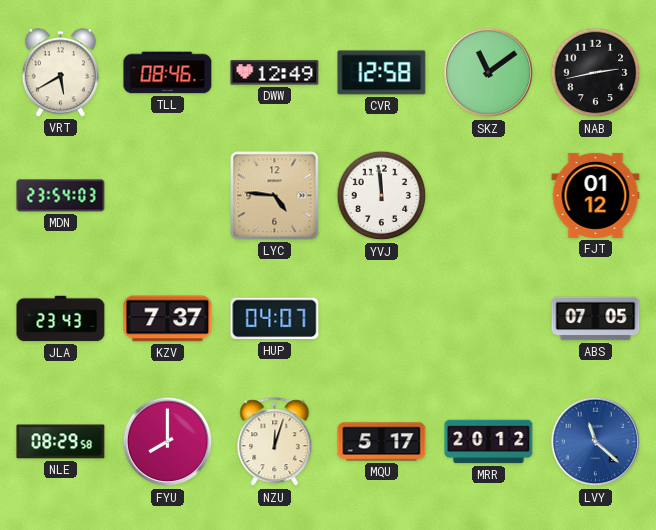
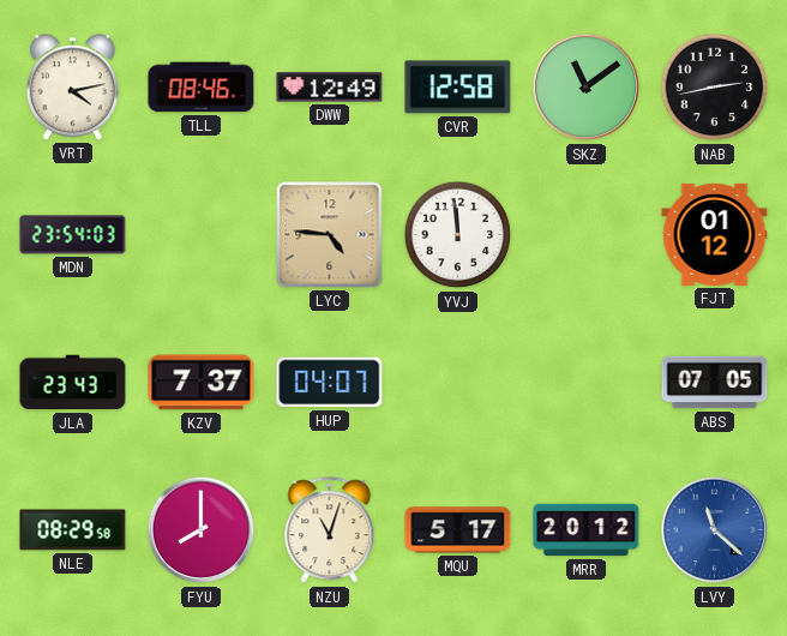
VRT: 5:40 -> 4:13
NZU: 12:03 -> 11:03
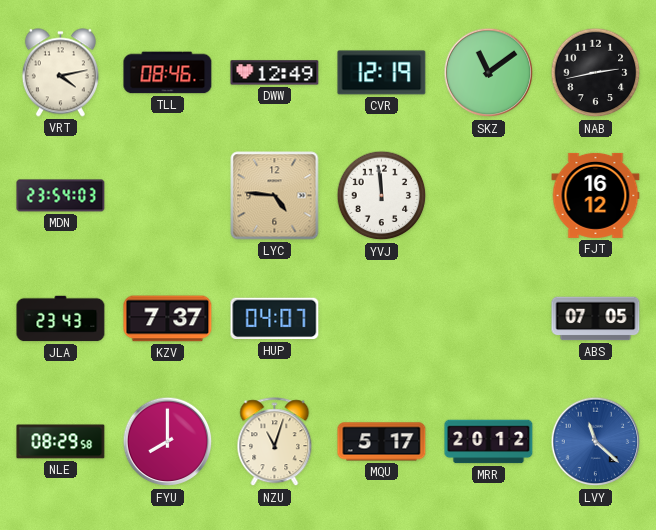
CVR: 12:58 -> 12:19
FJT: 01:12 -> 16:12
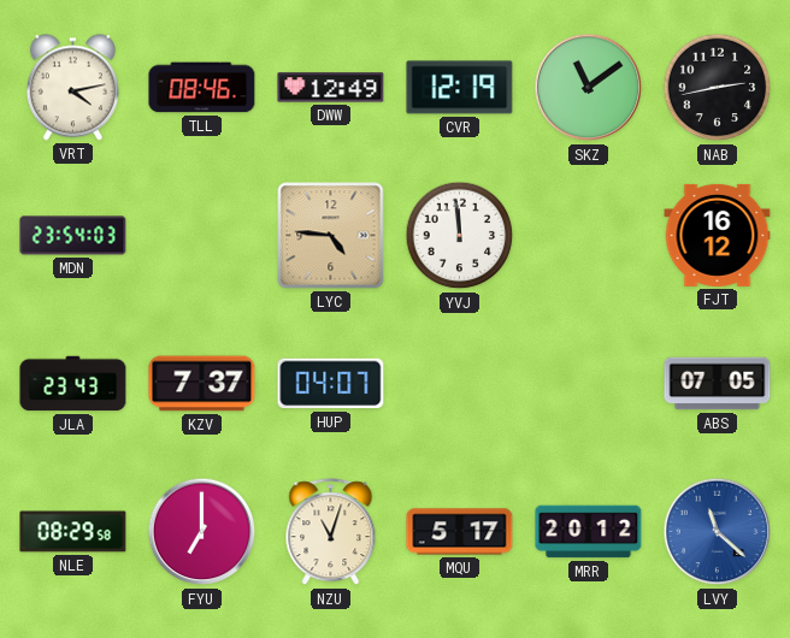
FYU: 8:00 -> 7:00
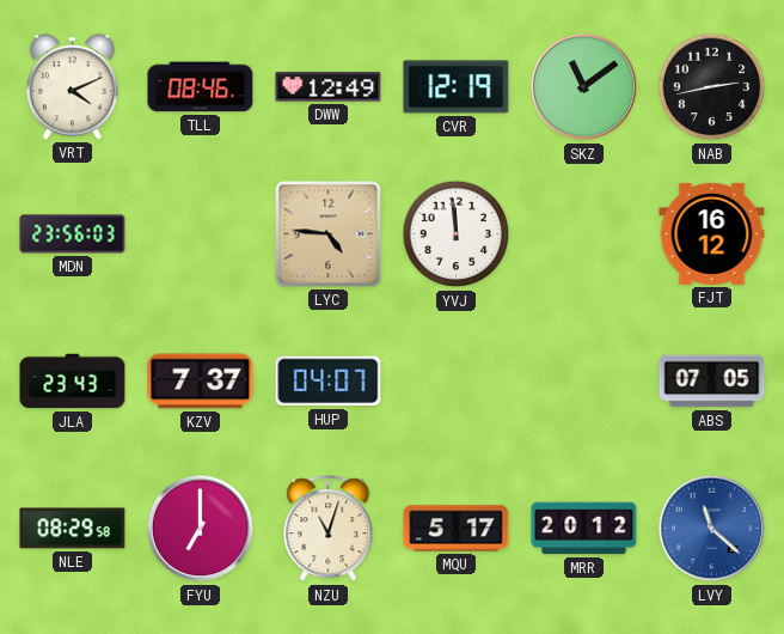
VRT: 4:13 -> 4:11
MDN: 23:54 -> 23:56
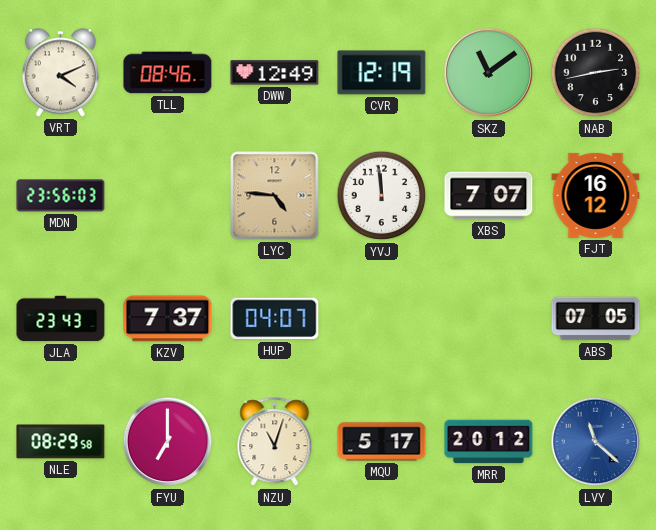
XBS: none -> 7:07
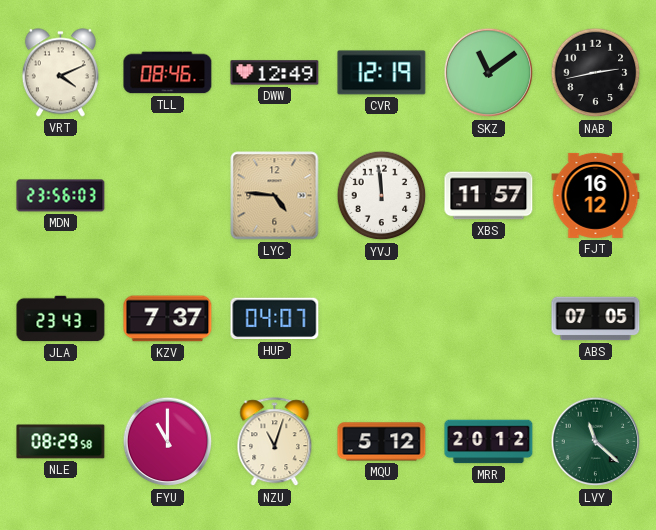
XBS: 7:07 -> 11:57
FYU: 7:00 -> 11:00
MQU: 5:17 -> 5:12
LVY dial: blue -> green
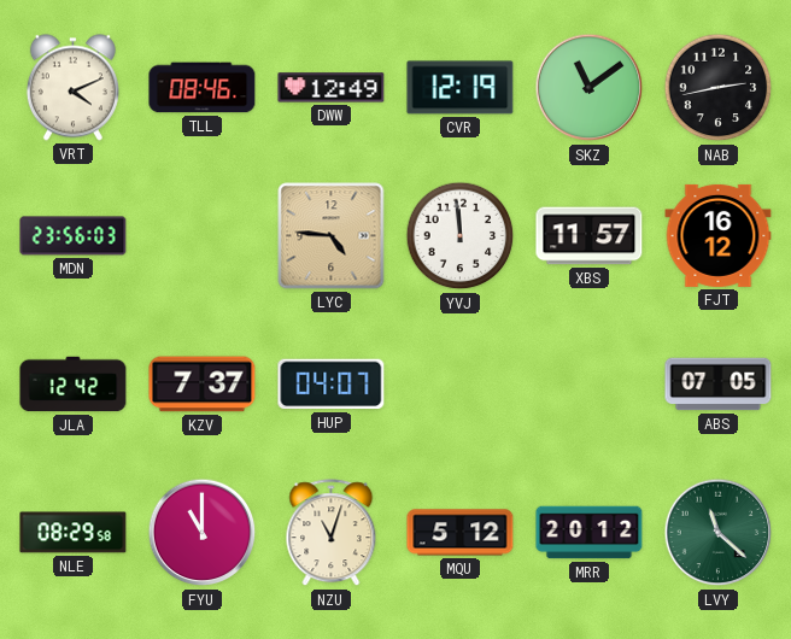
JLA: 23:43 -> 12:42
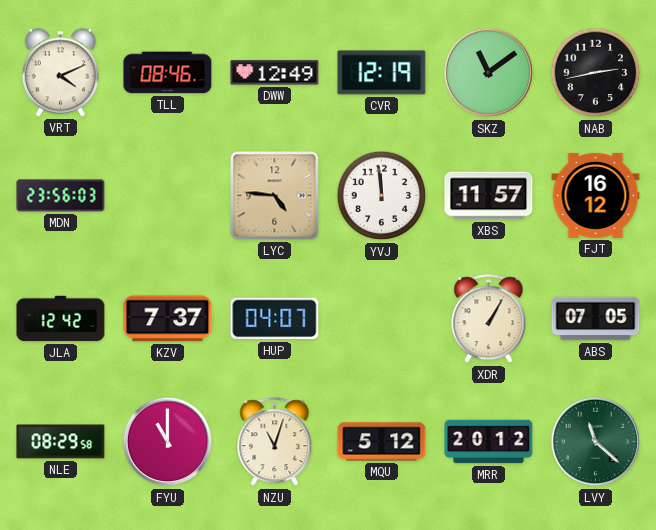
XDR: none -> 1:05
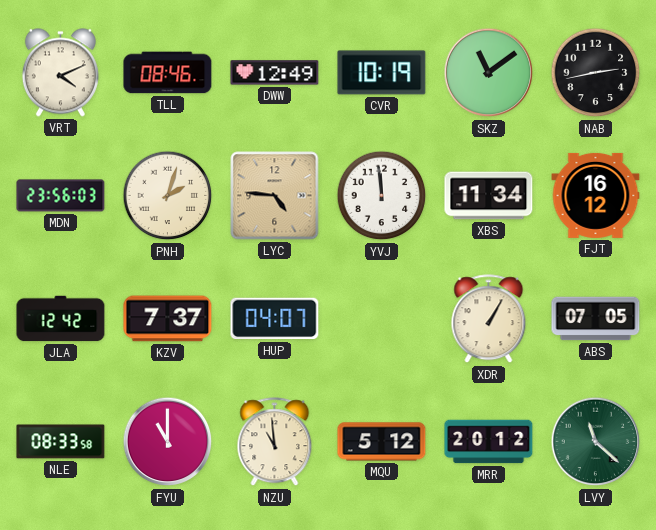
CVR: 12:19 -> 10:19
PNH: none -> 2:03
XBS: 11:57 -> 11:34
NLE: 08:29 -> 08:33
NZU: 11:03 -> 10:59
